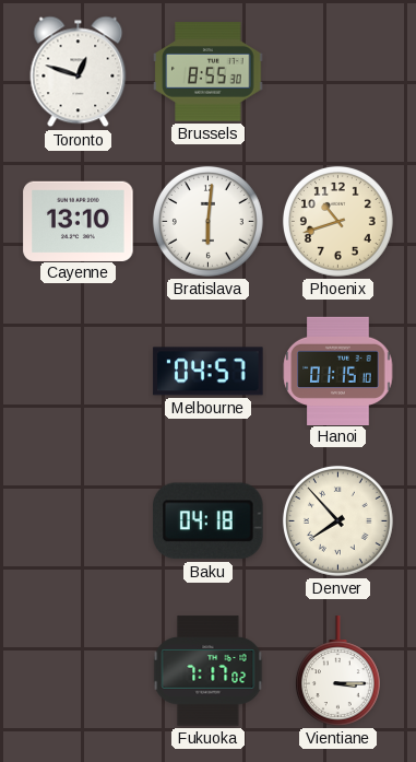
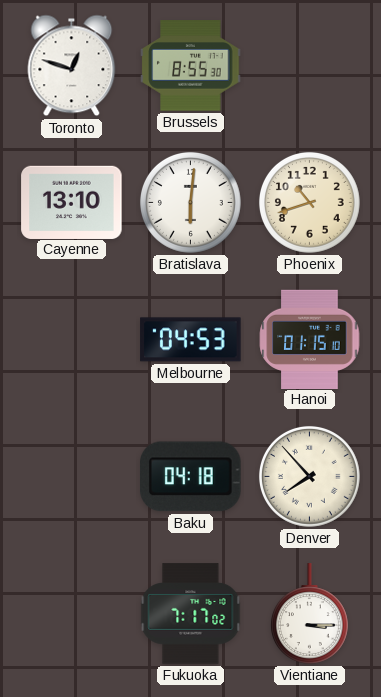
Melbourne: 04:57 -> 04:53
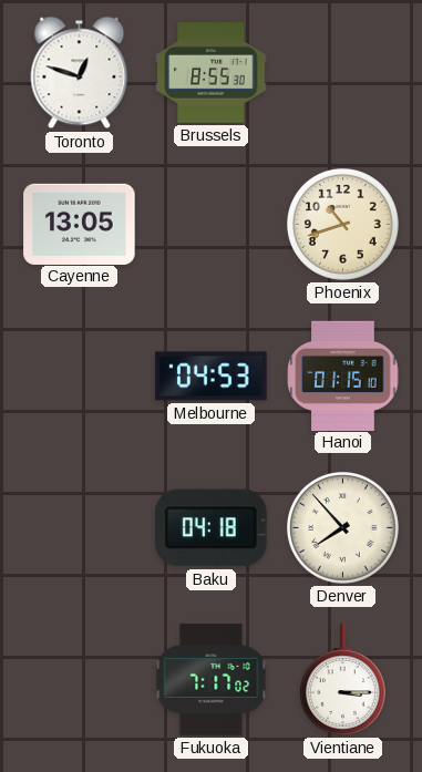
Cayenne: 13:10 -> 13:05
Bratislava: 6:01 -> none
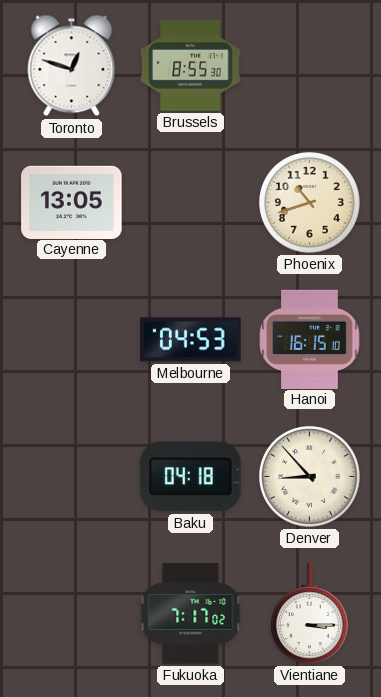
Hanoi: 01:15 -> 16:15
Denver: 7:53 -> 8:53
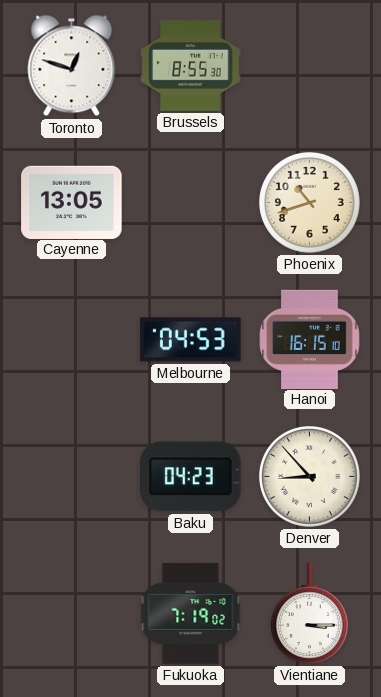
Baku: 04:18 -> 04:23
Fukuoka: 7:17 -> 7:19
